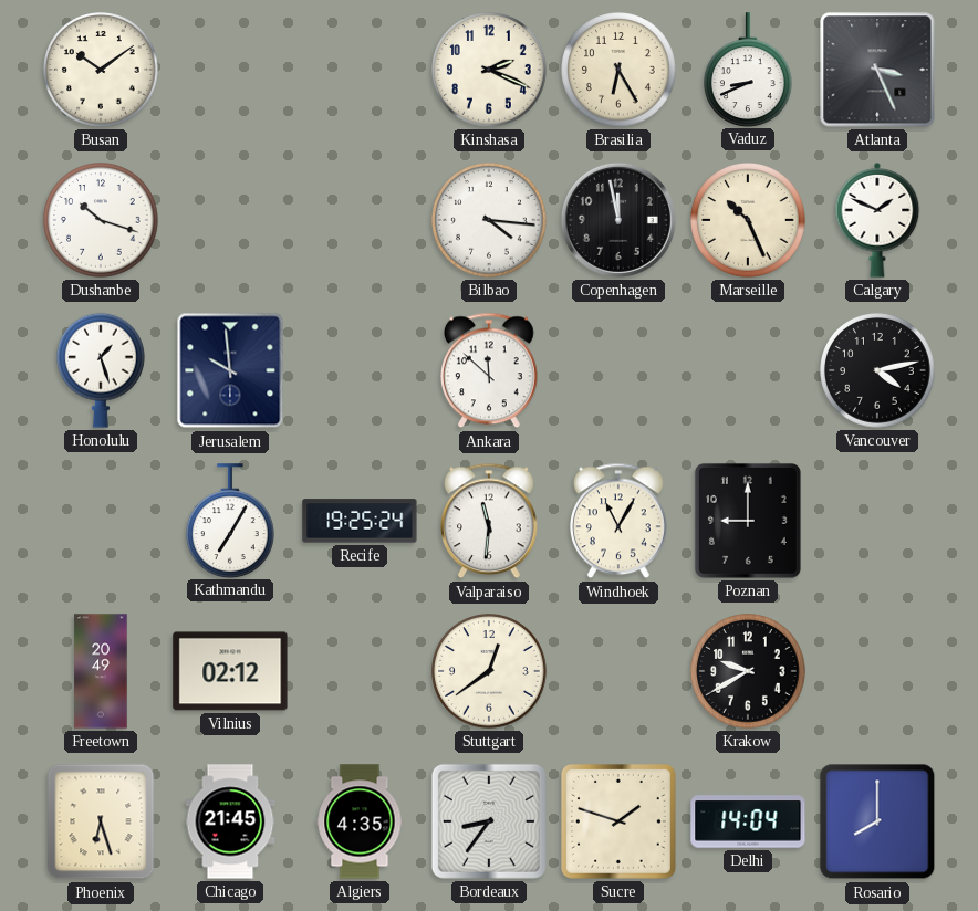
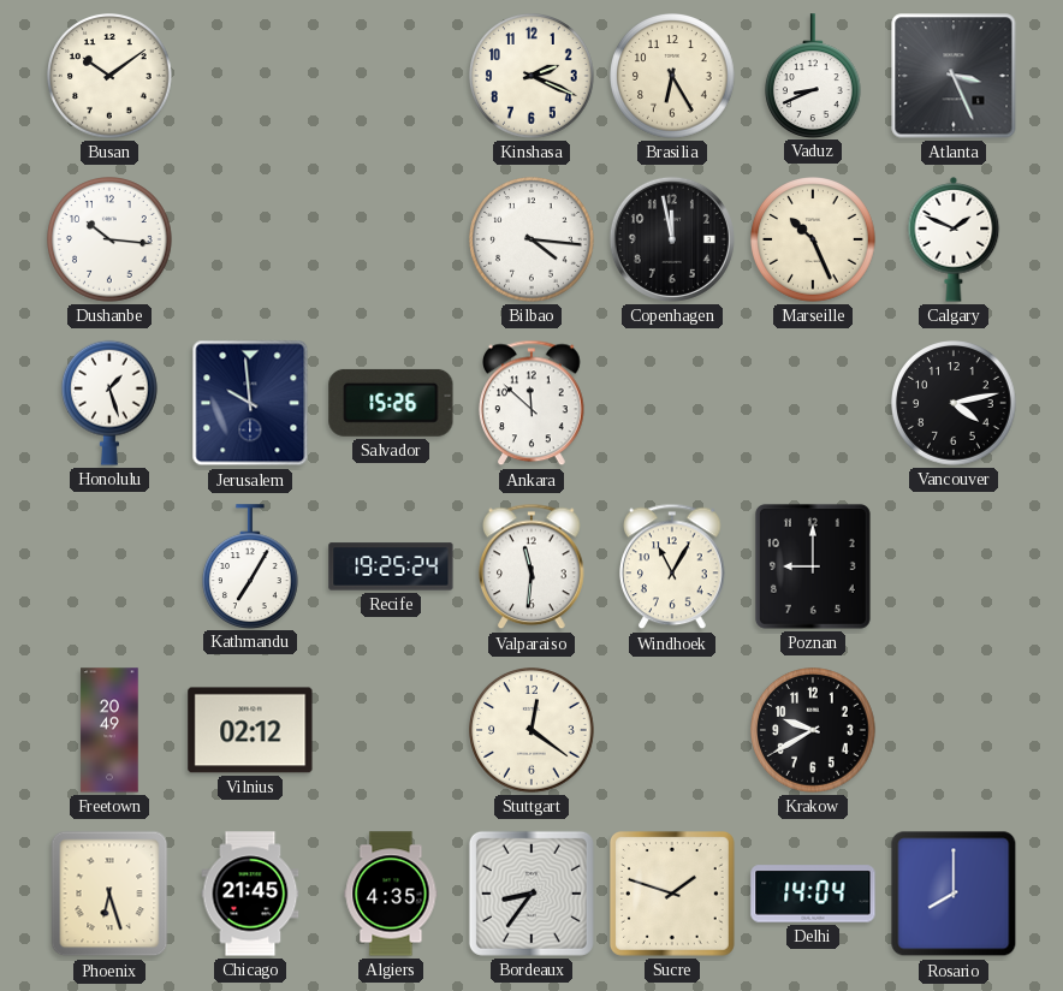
Dushanbe: 10:18 -> 10:16
Salvador: none -> 15:26
Stuttgart: 12:39 -> 12:21
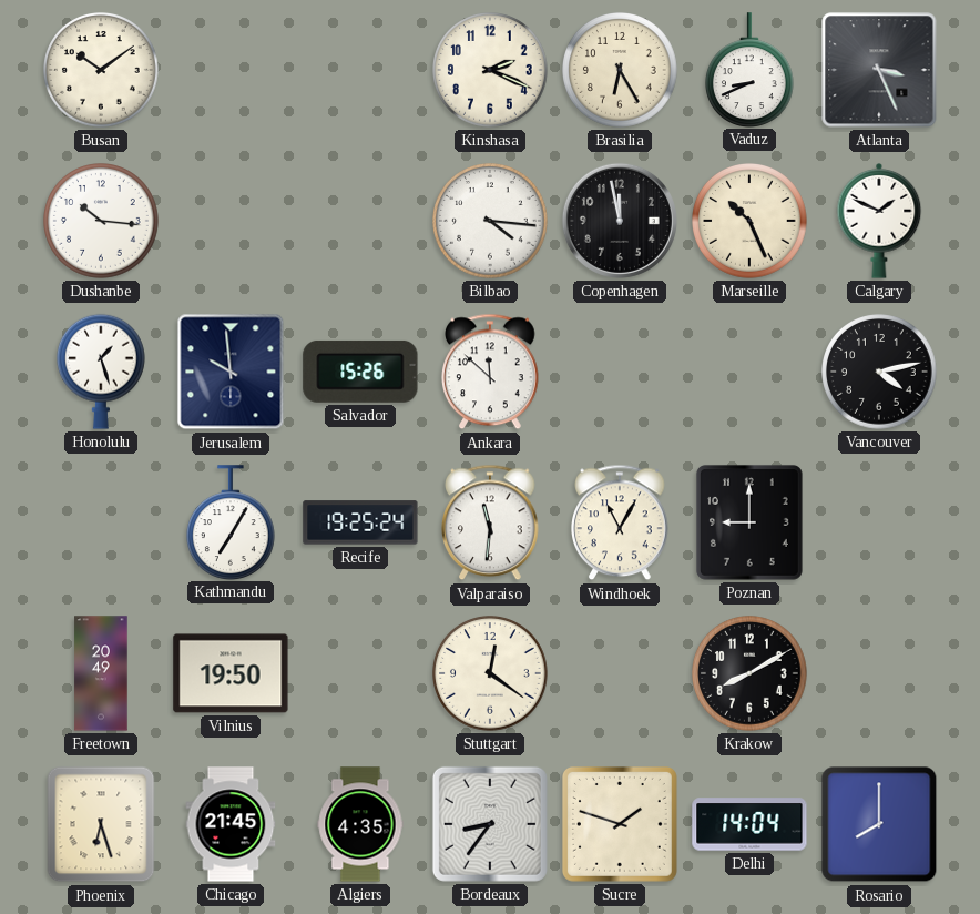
Vilnius: 02:12 -> 19:50
Krakow: 9:40 -> 8:10
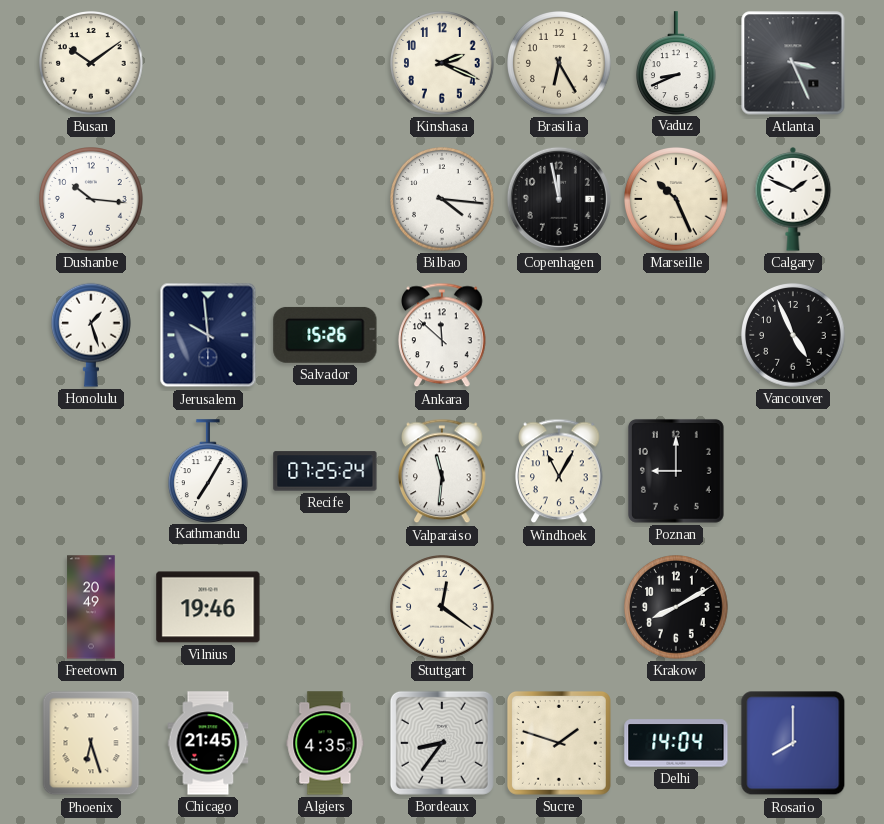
Vancouver: 4:13 -> 4:56
Recife: 19:25 -> 07:25
Vilnius: 19:50 -> 19:46
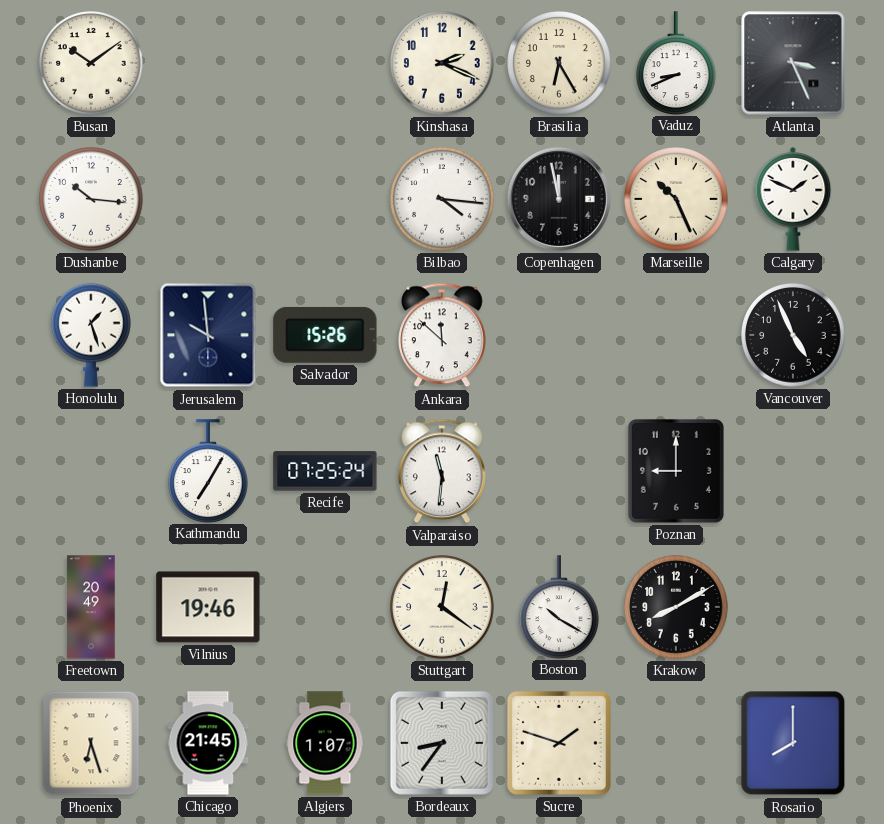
Windhoek: 11:05 -> none
Boston: none -> 10:20
Algiers: 4:35 -> 1:07
Delhi: 14:04 -> none
